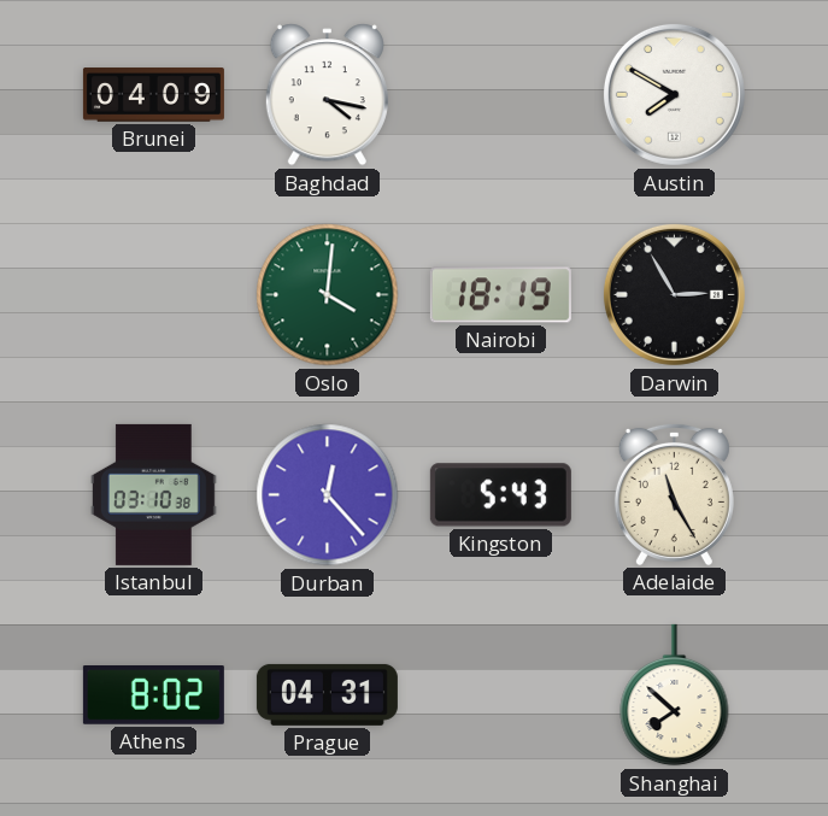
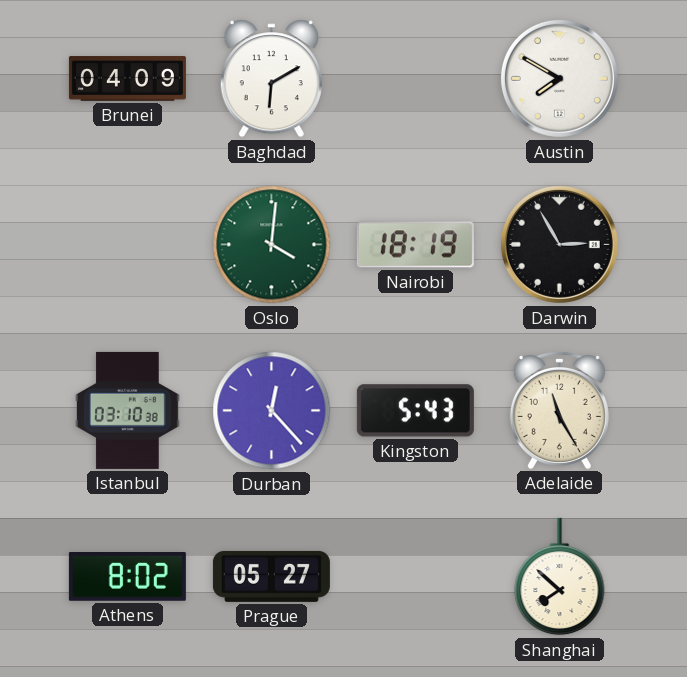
Baghdad: 4:17 -> 6:10
Prague: 04:31 -> 05:27
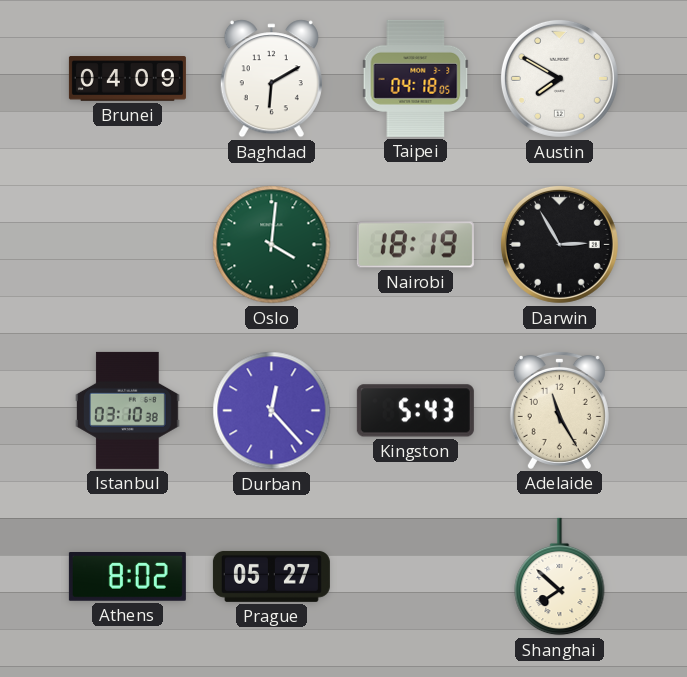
Taipei: none -> 04:18
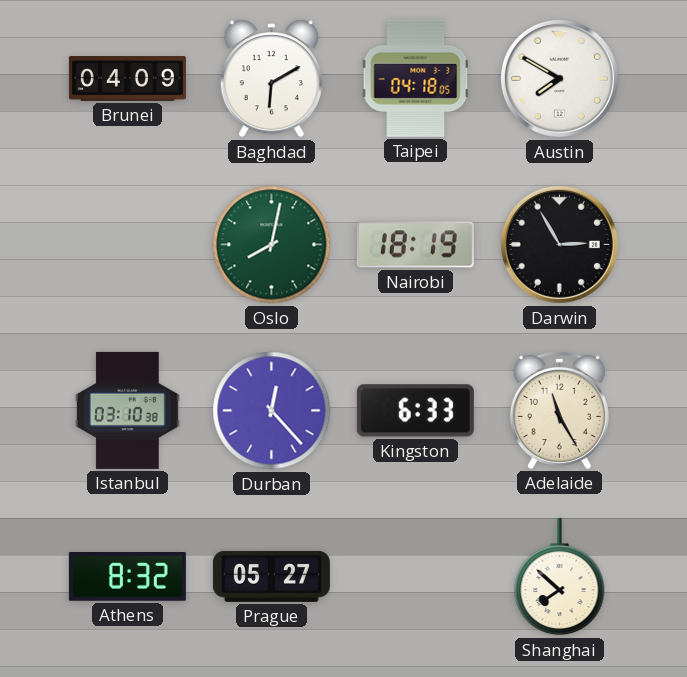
Oslo: 4:01 -> 8:02
Kingston: 5:43 -> 6:33
Athens: 8:02 -> 8:32
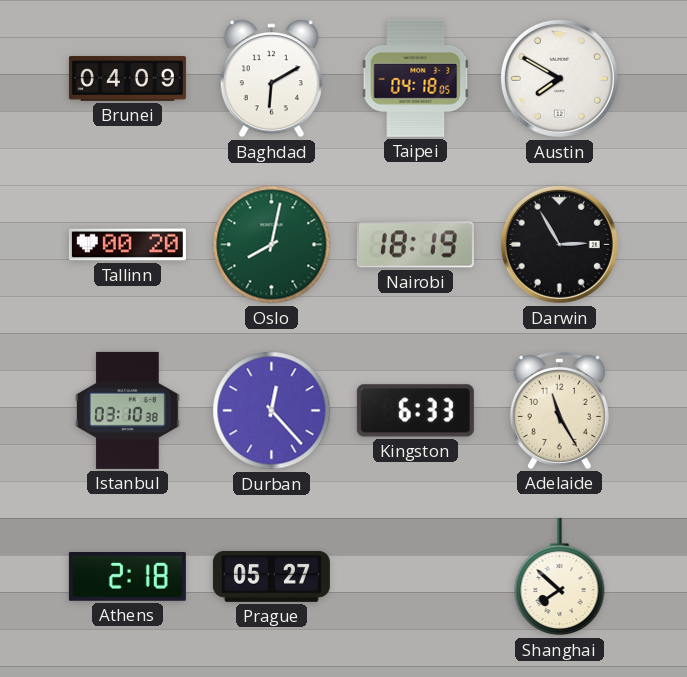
Tallinn: none -> 00:20
Athens: 8:32 -> 2:18
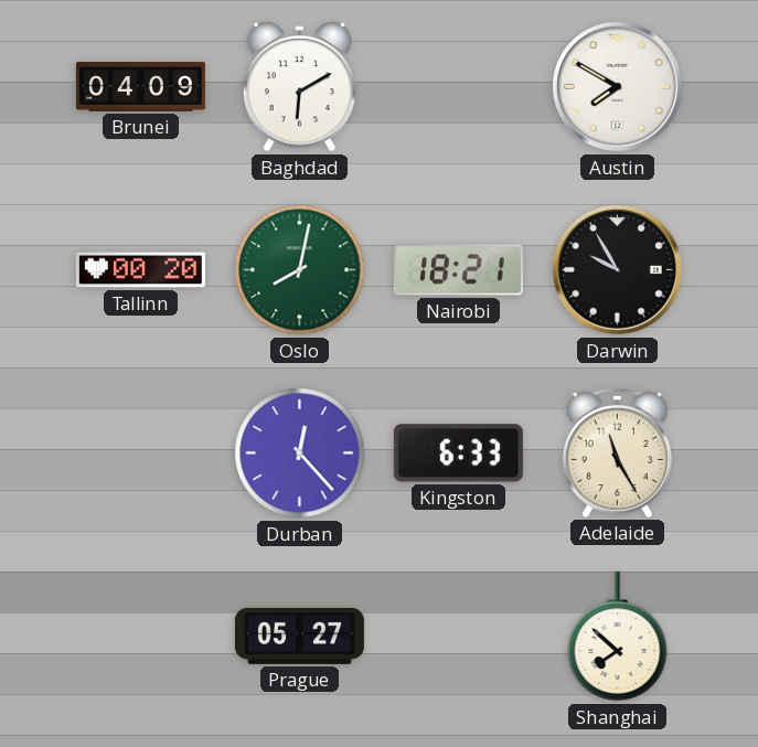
Taipei: 04:18 -> none
Nairobi: 18:19 -> 18:21
Darwin: 2:55 -> 9:55
Istanbul: 03:10 -> none
Athens: 2:18 -> none
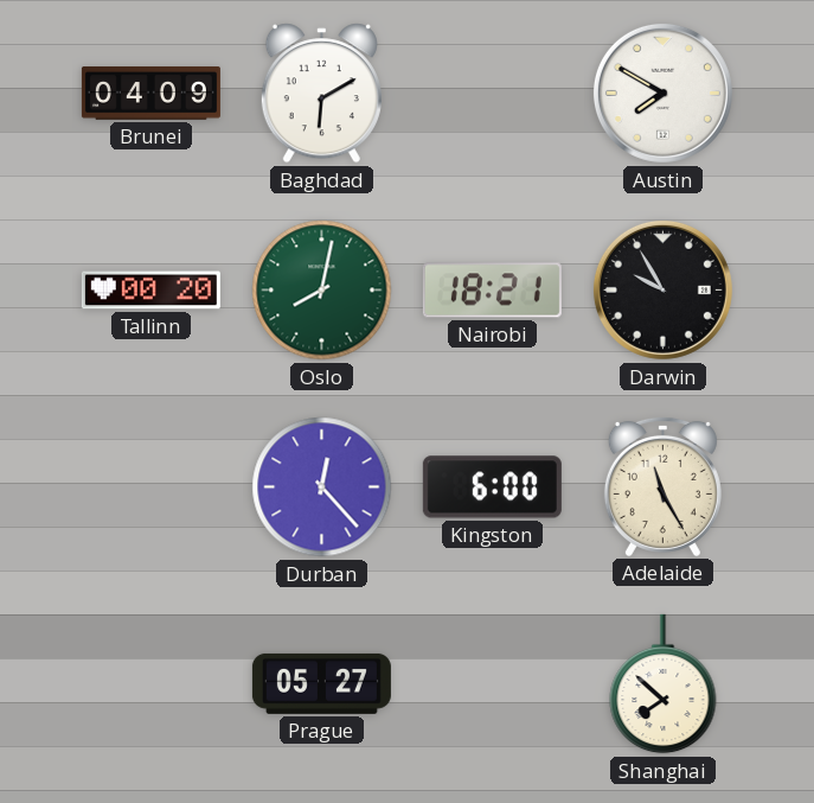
Kingston: 6:33 -> 6:00
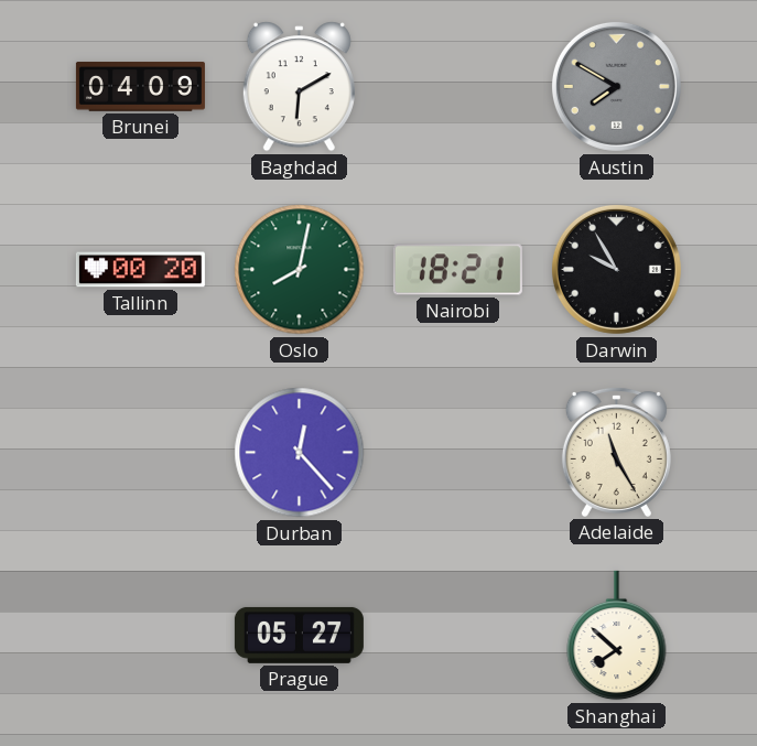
Austin dial: white -> grey
Kingston: 6:00 -> none
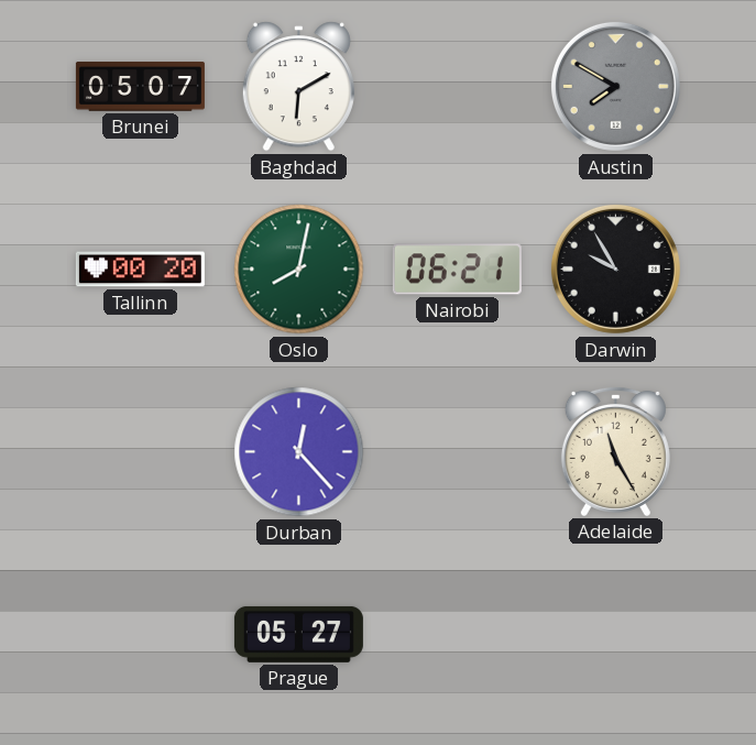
Brunei: 04:09 -> 05:07
Nairobi: 18:21 -> 06:21
Shanghai: 7:52 -> none
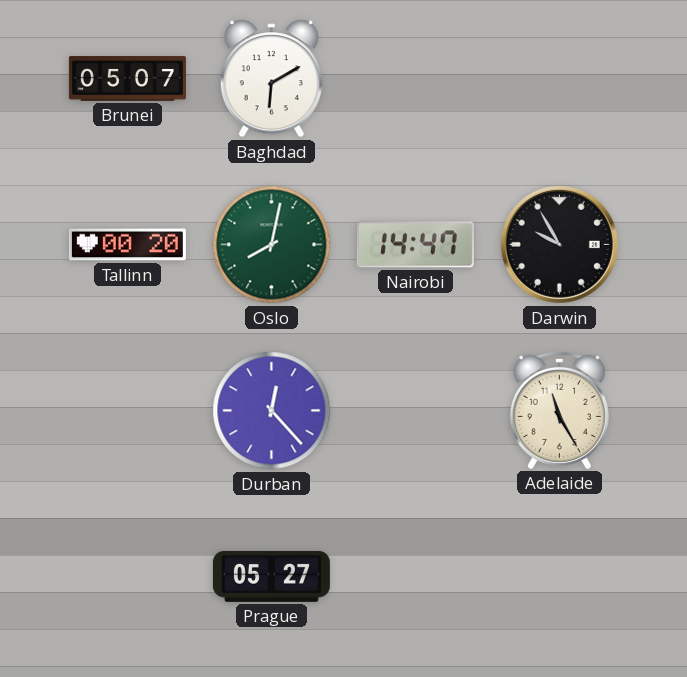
Austin: 7:50 -> none
Nairobi: 06:21 -> 14:47
